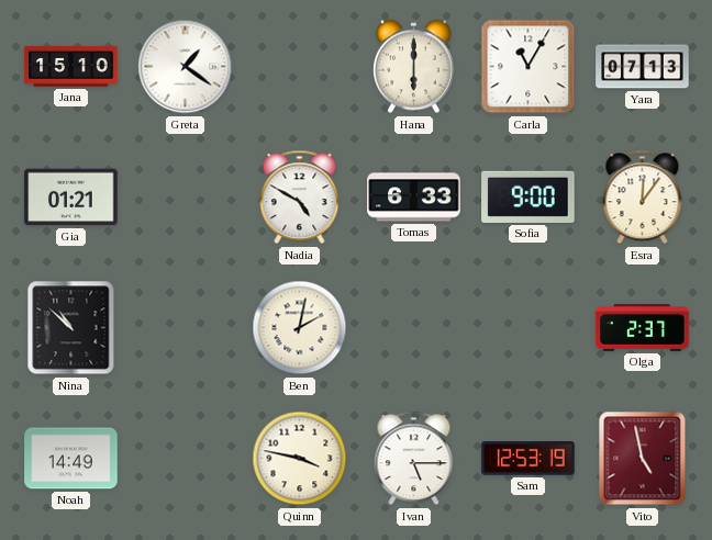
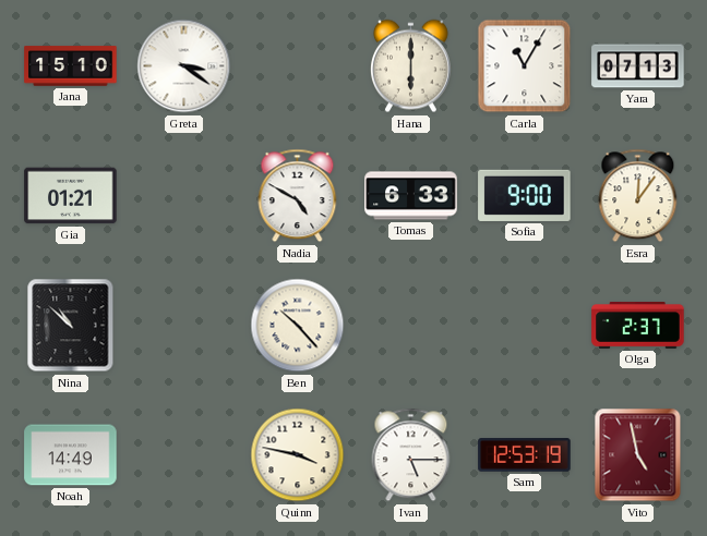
Greta: 1:21 -> 3:21
Ben: 2:02 -> 10:23
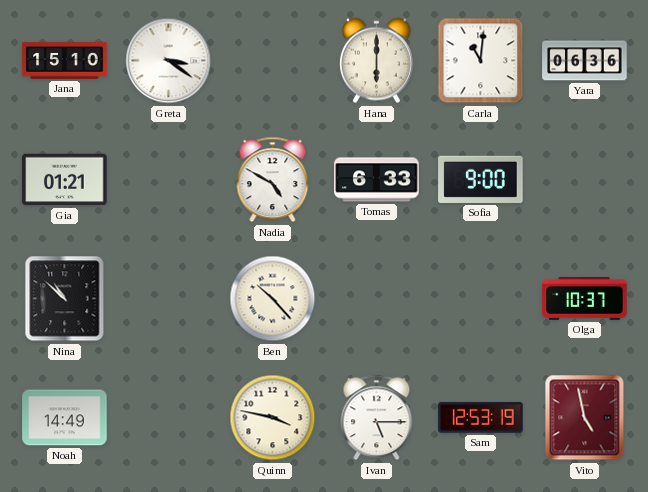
Carla: 11:05 -> 11:01
Yara: 07:13 -> 06:36
Esra: 12:06 -> none
Olga: 2:37 -> 10:37
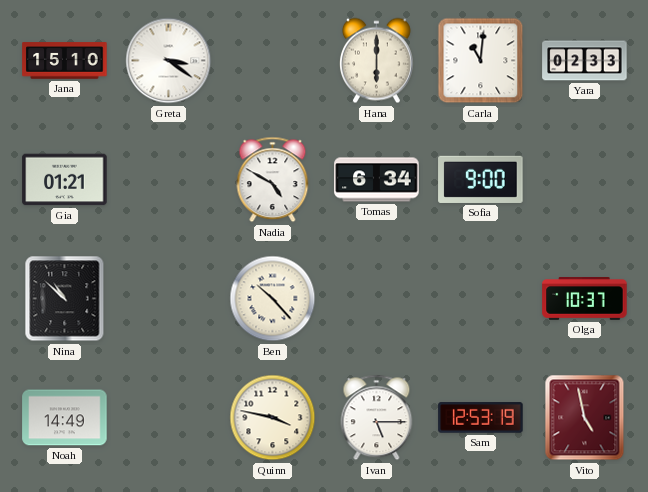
Yara: 06:36 -> 02:33
Tomas: 6:33 -> 6:34
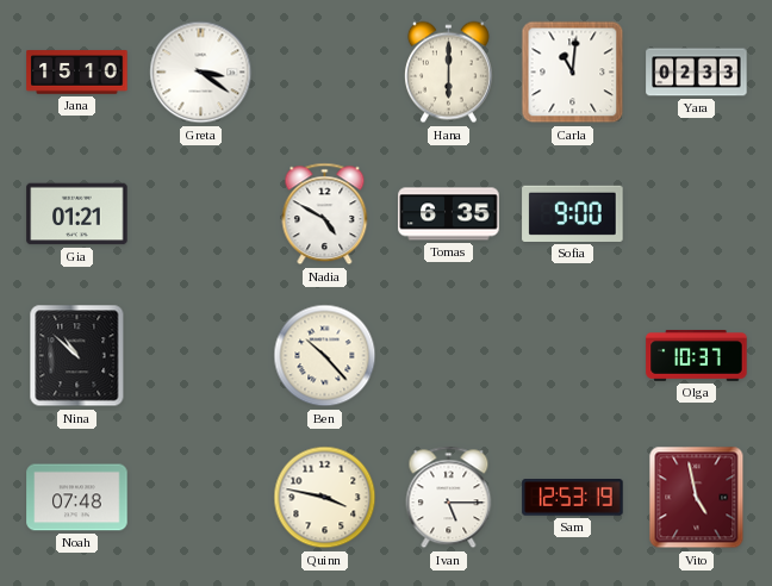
Tomas: 6:34 -> 6:35
Noah: 14:49 -> 07:48
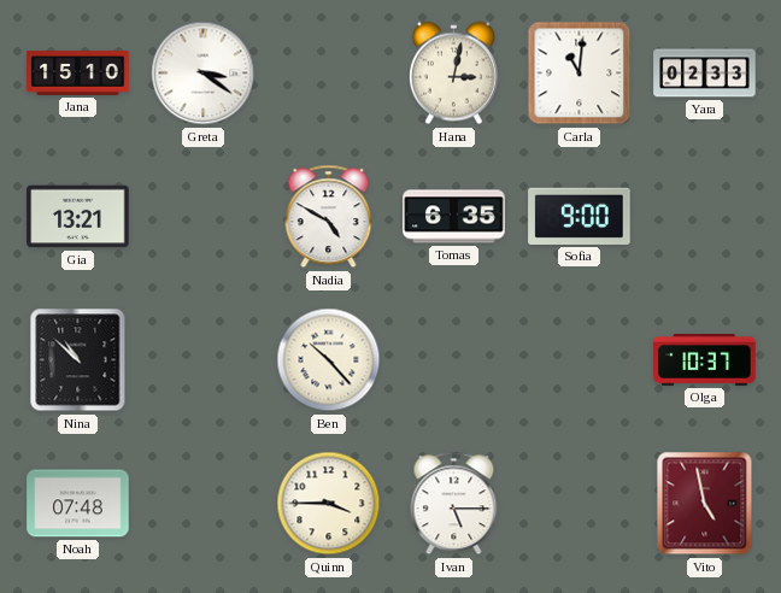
Hana: 6:00 -> 3:02
Gia: 01:21 -> 13:21
Quinn: 3:47 -> 3:45
Sam: 12:53 -> none
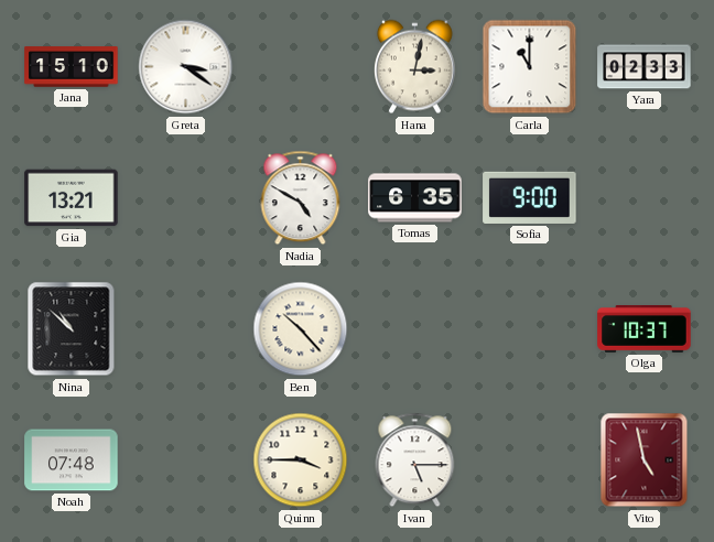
Carla: 11:01 -> 11:00
